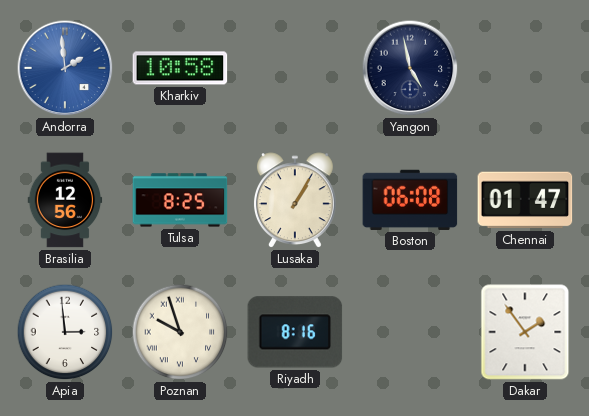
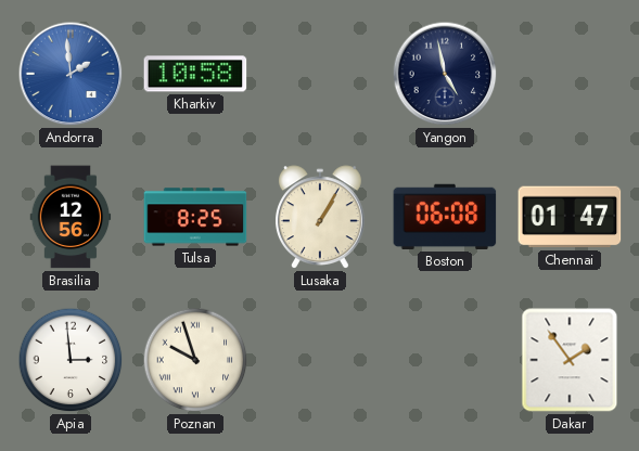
Riyadh: 8:16 -> none
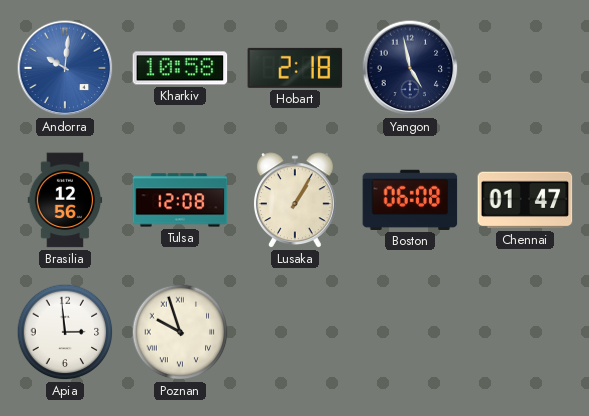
Andorra: 1:59 -> 10:01
Hobart: none -> 2:18
Tulsa: 8:25 -> 12:08
Dakar: 1:54 -> none
